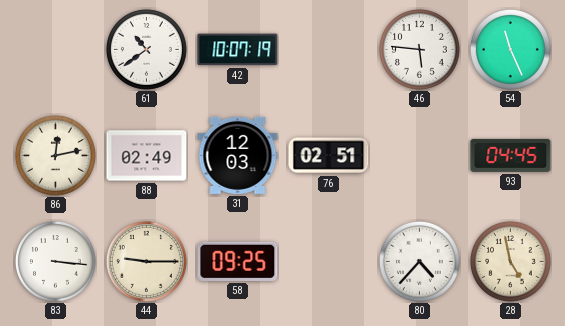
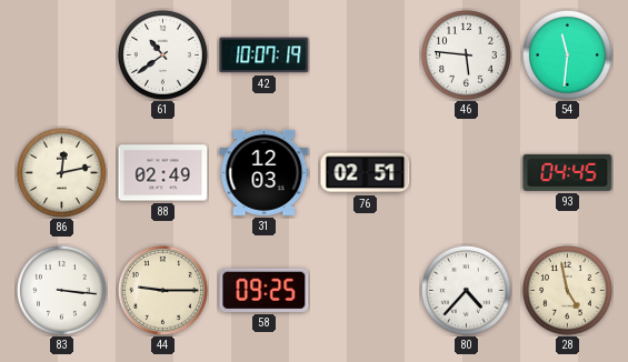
54: 11:26 -> 11:31
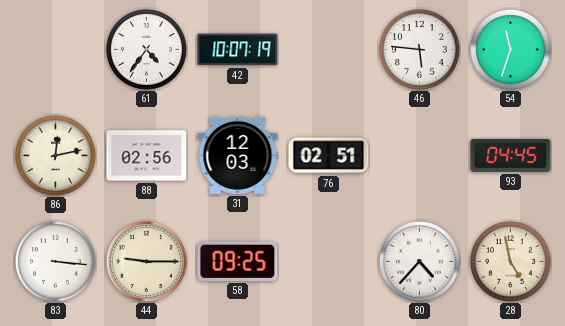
61: 10:39 -> 4:36
54: 11:31 -> 11:33
88: 02:49 -> 02:56
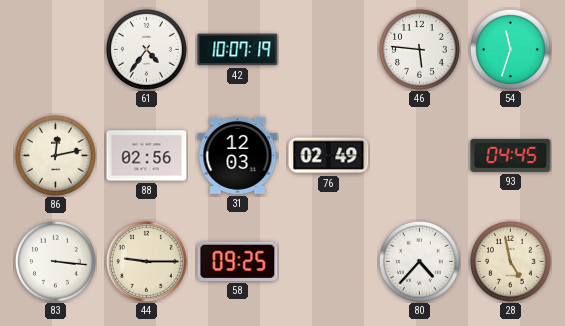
76: 02:51 -> 02:49
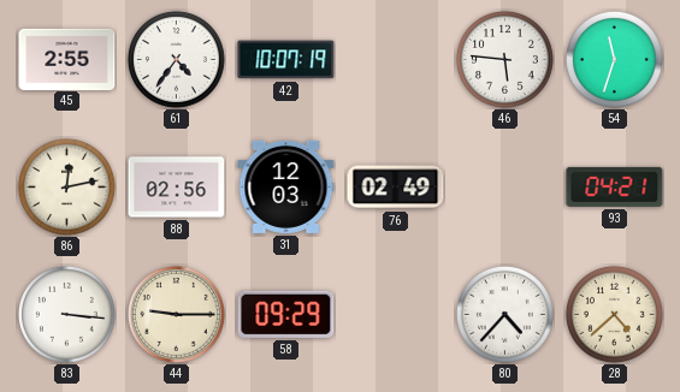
45: none -> 2:55
93: 04:45 -> 04:21
58: 09:25 -> 09:29
28: 4:58 -> 4:38
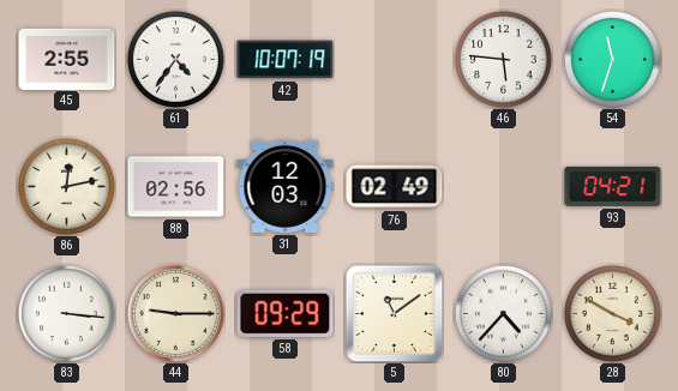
5: none -> 11:09
28: 4:38 -> 3:50
